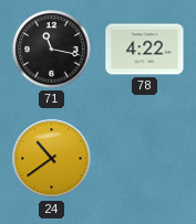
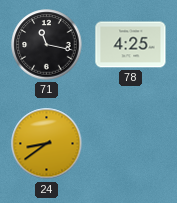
78: 4:22 -> 4:25
24: 10:39 -> 8:39
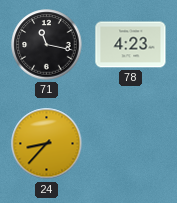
78: 4:25 -> 4:23
24: 8:39 -> 8:37
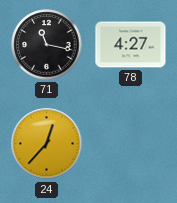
78: 4:23 -> 4:27
24: 8:37 -> 12:37
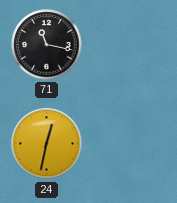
78: 4:27 -> none
24: 12:37 -> 12:32
